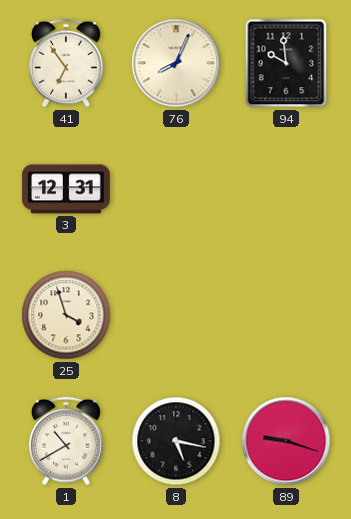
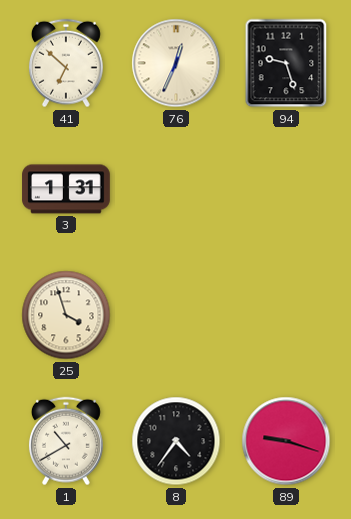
41: 6:54 -> 6:52
76: 8:04 -> 12:34
94: 9:59 -> 9:27
3: 12:31 -> 1:31
8: 5:17 -> 4:36
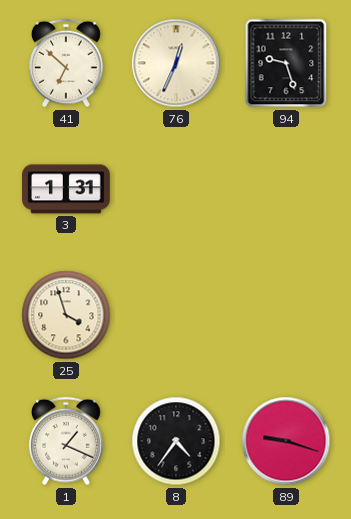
1: 10:40 -> 1:19
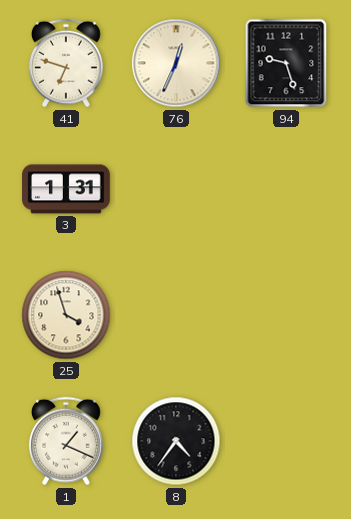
41: 6:52 -> 6:48
89: 9:18 -> none
